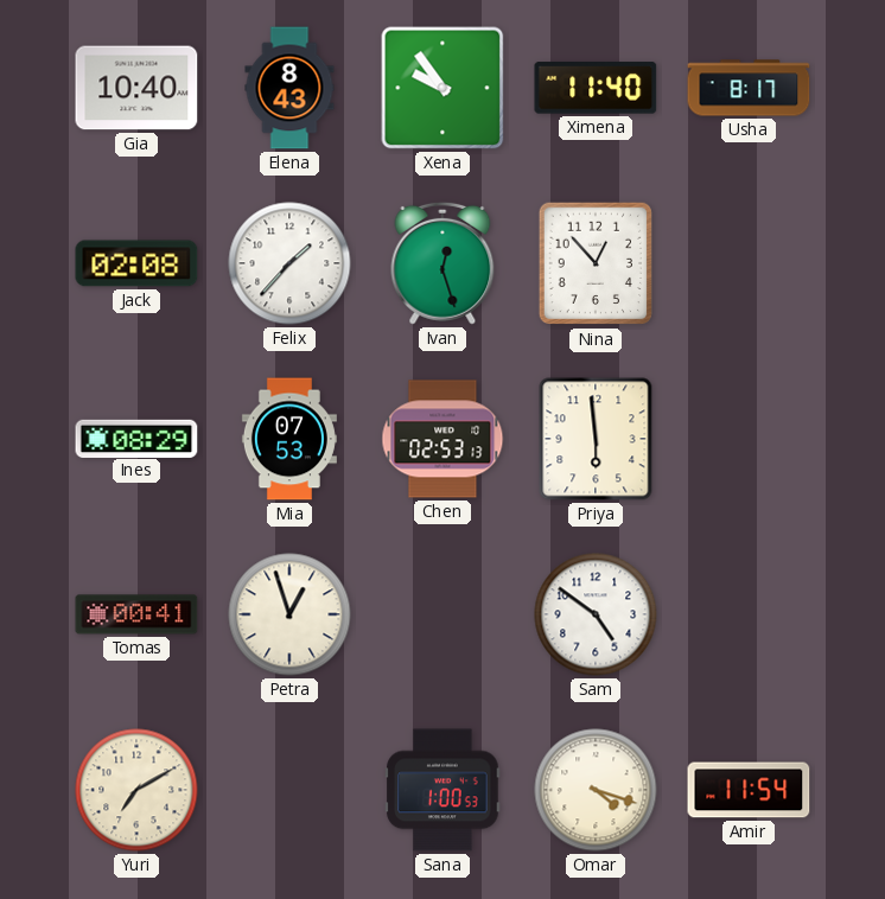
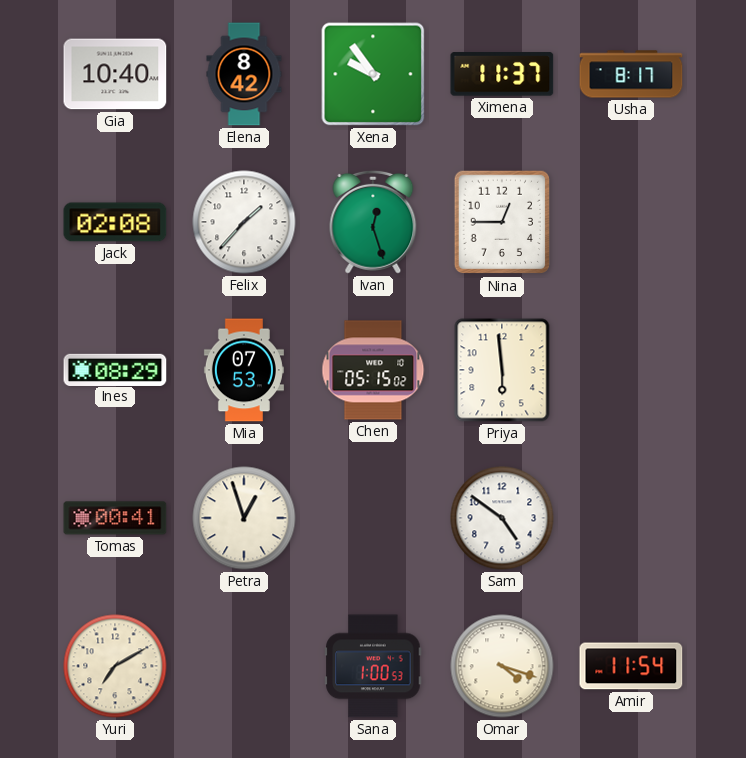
Elena: 8:43 -> 8:42
Ximena: 11:40 -> 11:37
Nina: 12:53 -> 12:45
Chen: 02:53 -> 05:15
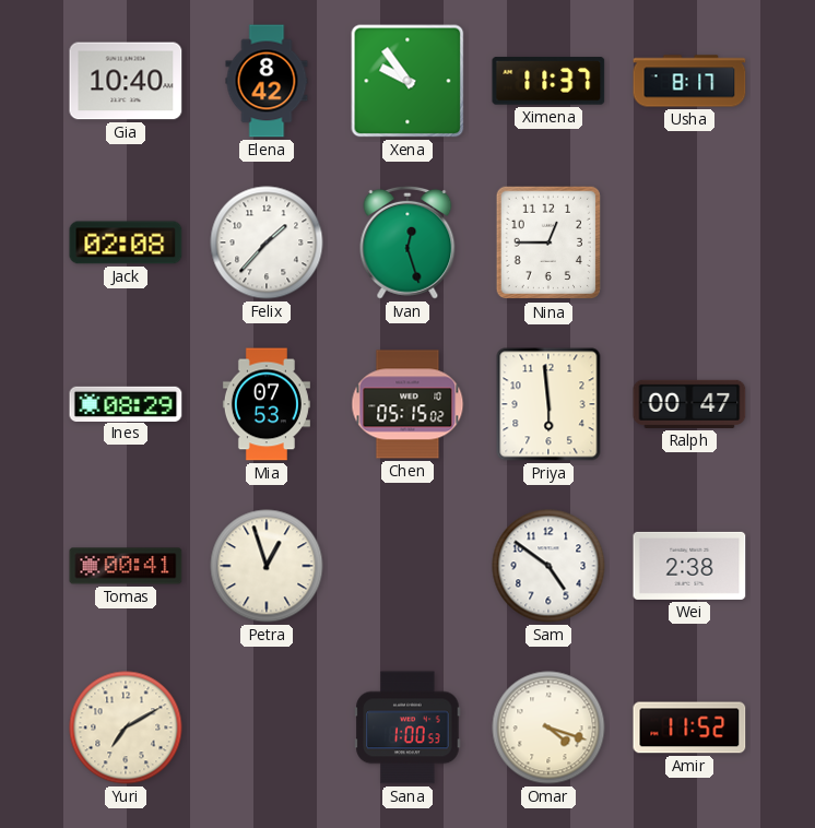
Ralph: none -> 00:47
Wei: none -> 2:38
Amir: 11:54 -> 11:52
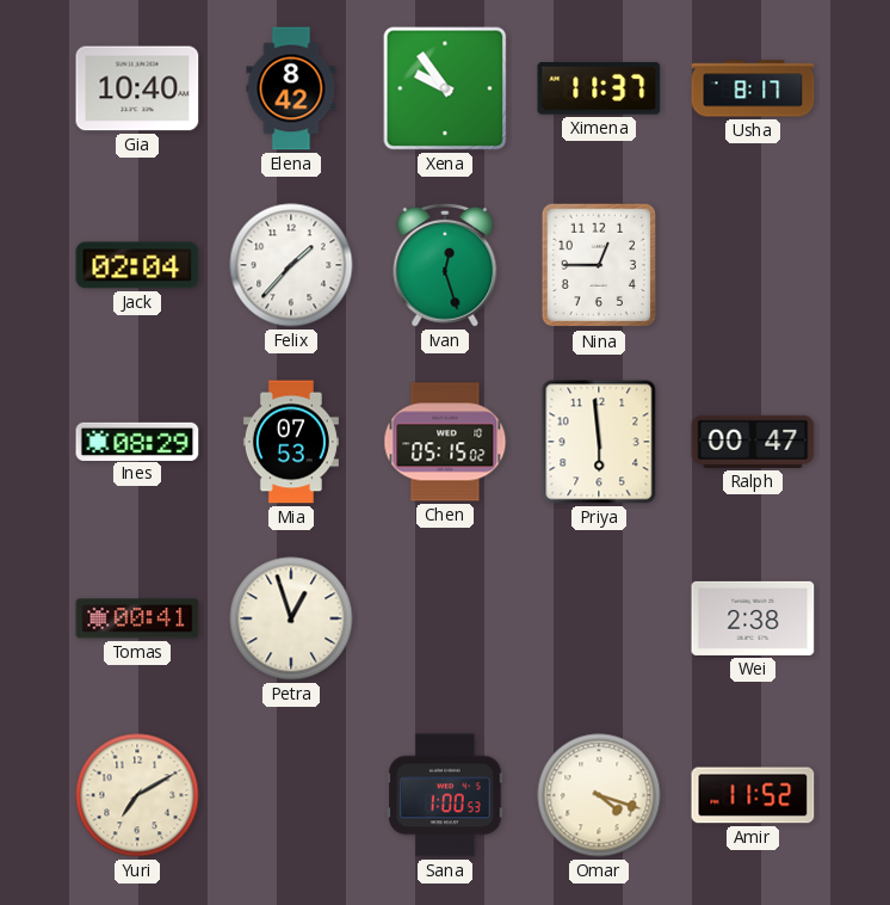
Jack: 02:08 -> 02:04
Sam: 4:51 -> none
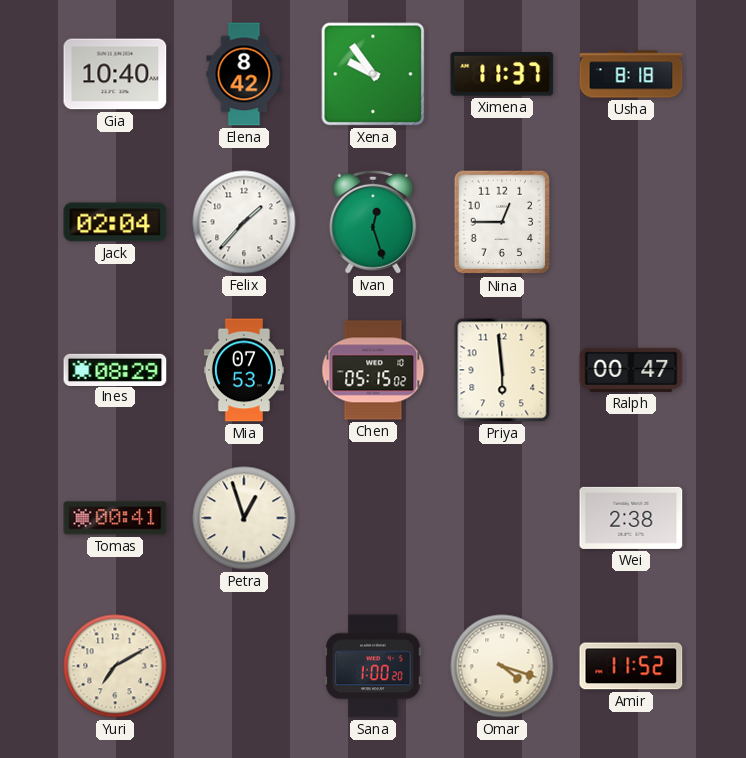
Usha: 8:17 -> 8:18
Sana: 1:00:53 -> 1:00:20
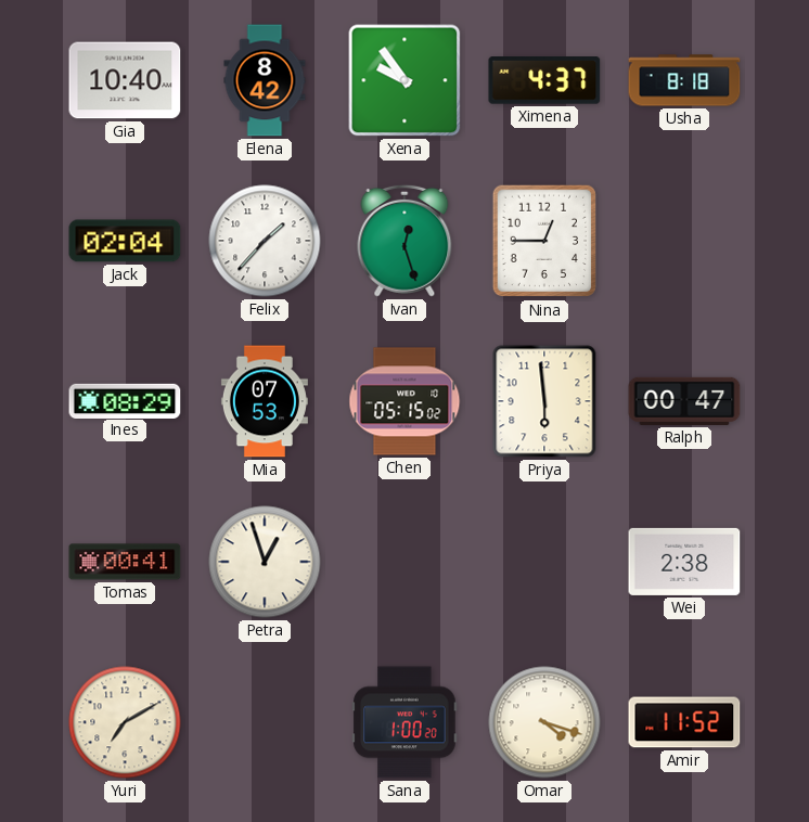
Ximena: 11:37 -> 4:37
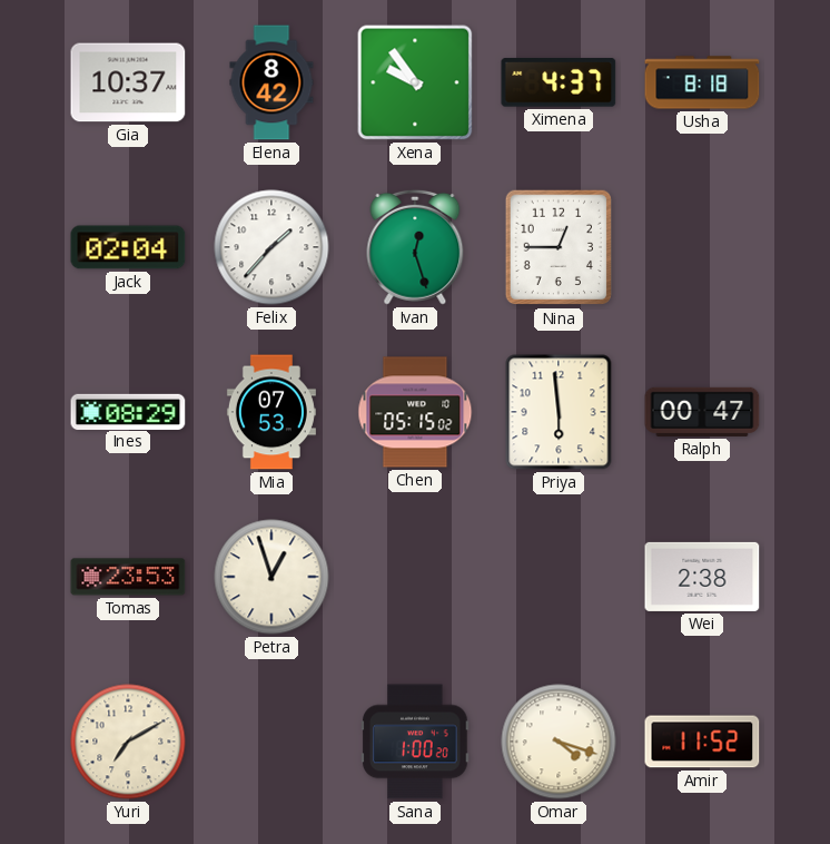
Gia: 10:40 -> 10:37
Tomas: 00:41 -> 23:53
